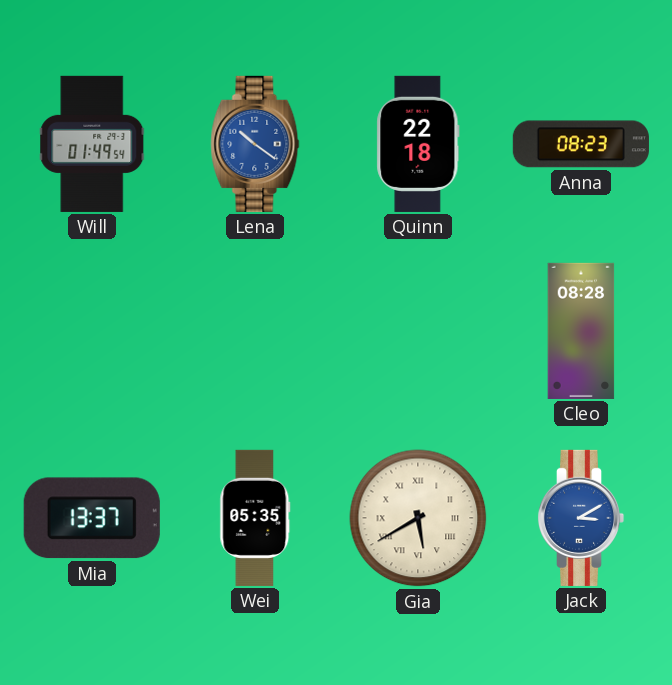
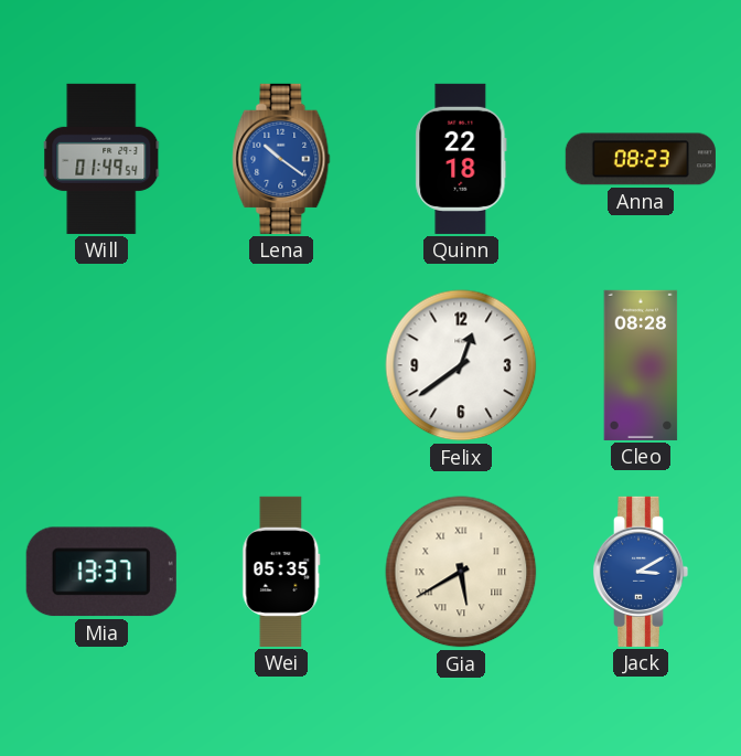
Felix: none -> 12:39
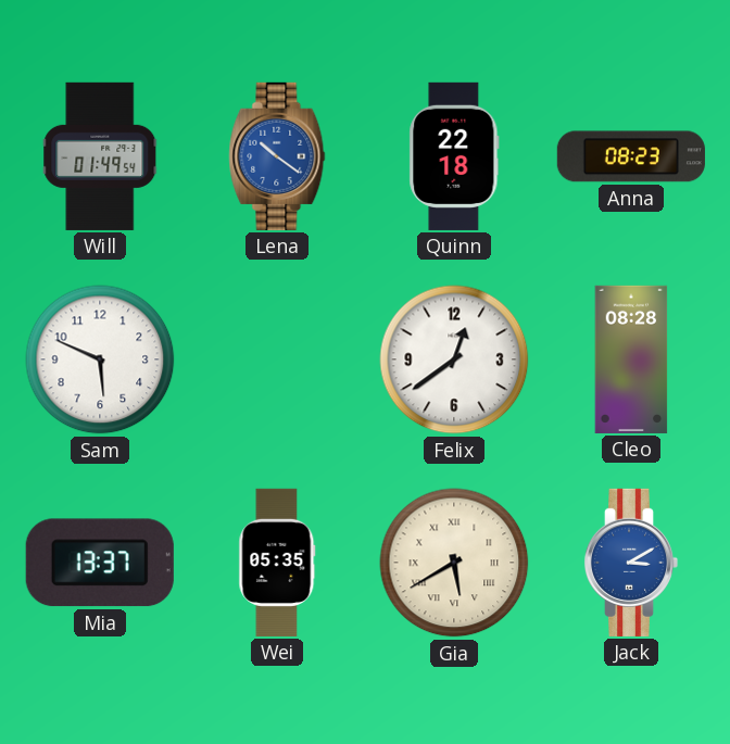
Sam: none -> 5:49
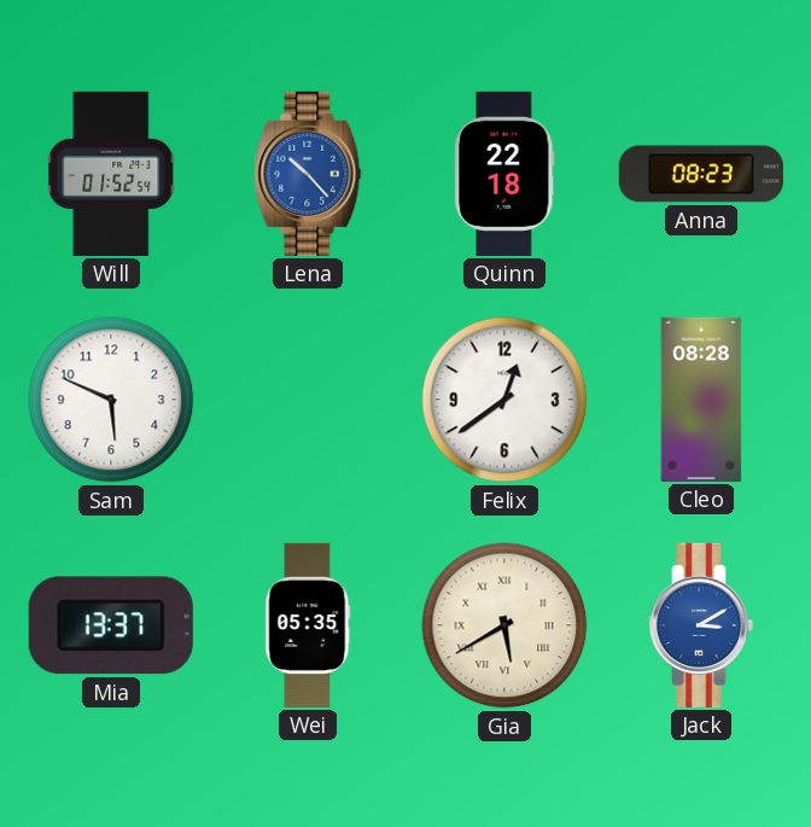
Will: 01:49 -> 01:52
Lena: 10:21 -> 10:23
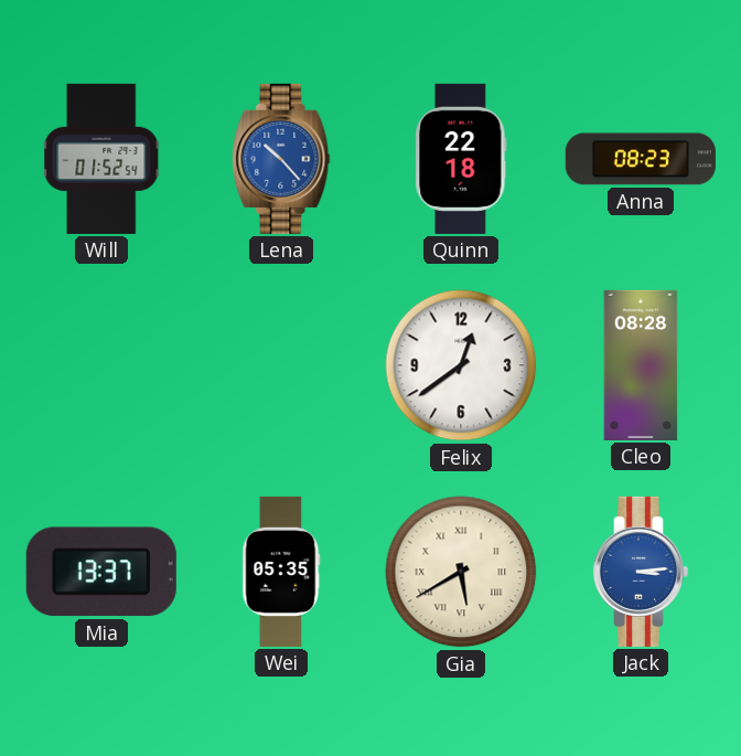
Sam: 5:49 -> none
Jack: 3:10 -> 3:14
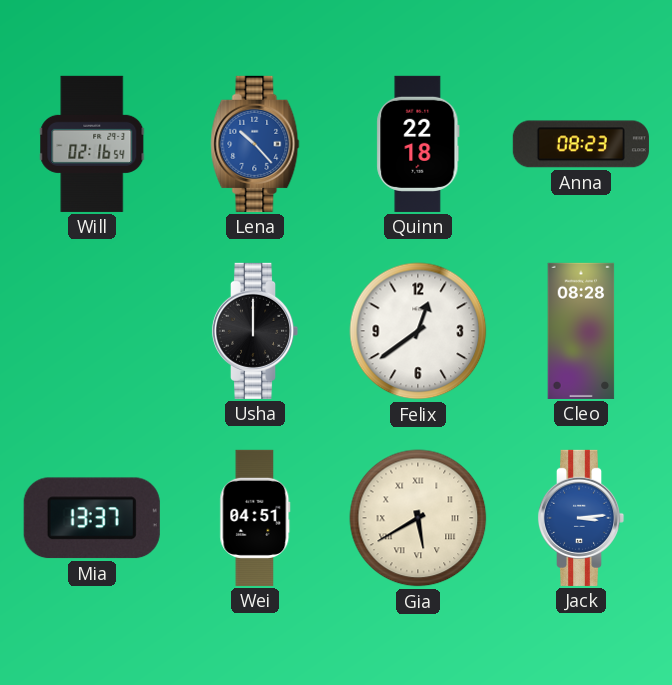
Will: 01:52 -> 02:16
Usha: none -> 12:00
Wei: 05:35 -> 04:51
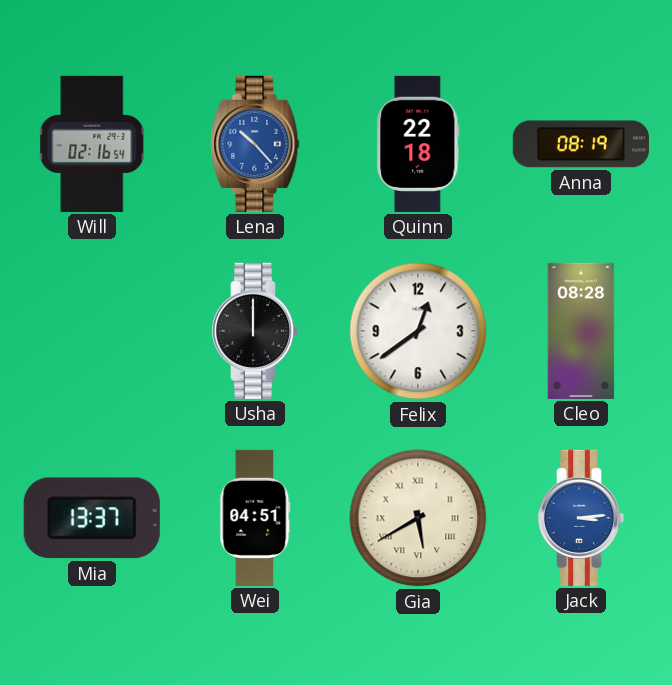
Anna: 08:23 -> 08:19
